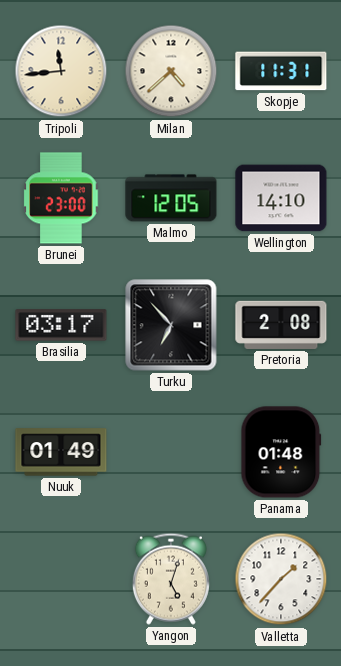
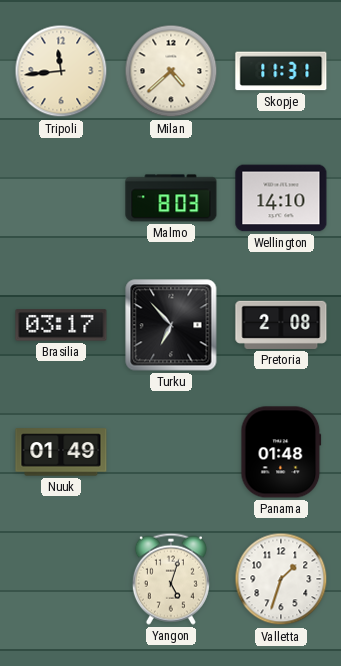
Brunei: 23:00 -> none
Malmo: 12:05 -> 8:03
Valletta: 1:37 -> 1:33
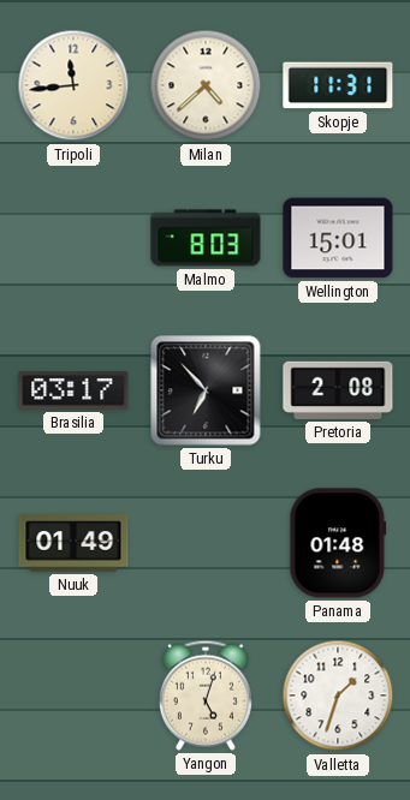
Wellington: 14:10 -> 15:01
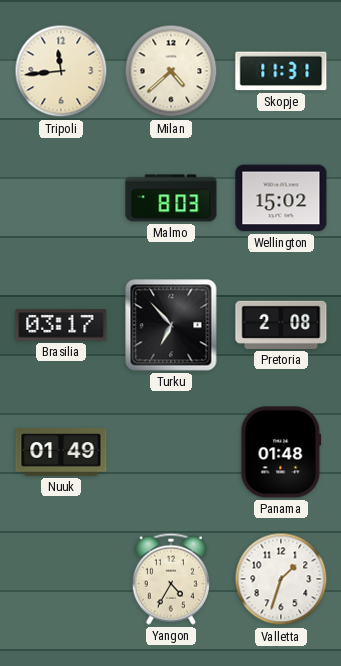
Wellington: 15:01 -> 15:02
Yangon: 5:03 -> 4:35
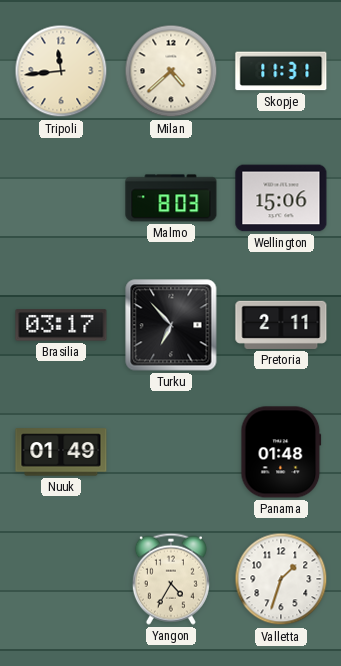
Wellington: 15:02 -> 15:06
Pretoria: 2:08 -> 2:11
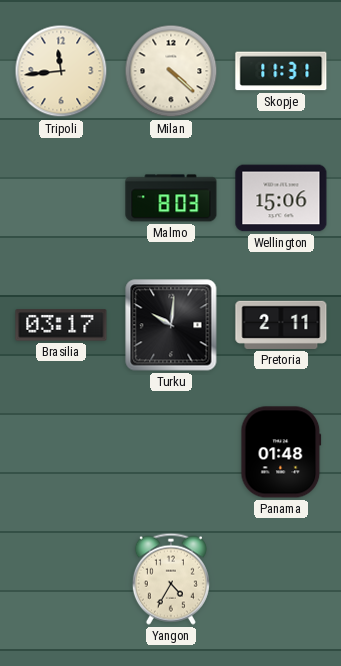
Milan: 4:38 -> 4:22
Turku: 6:53 -> 10:01
Nuuk: 01:49 -> none
Valletta: 1:33 -> none
